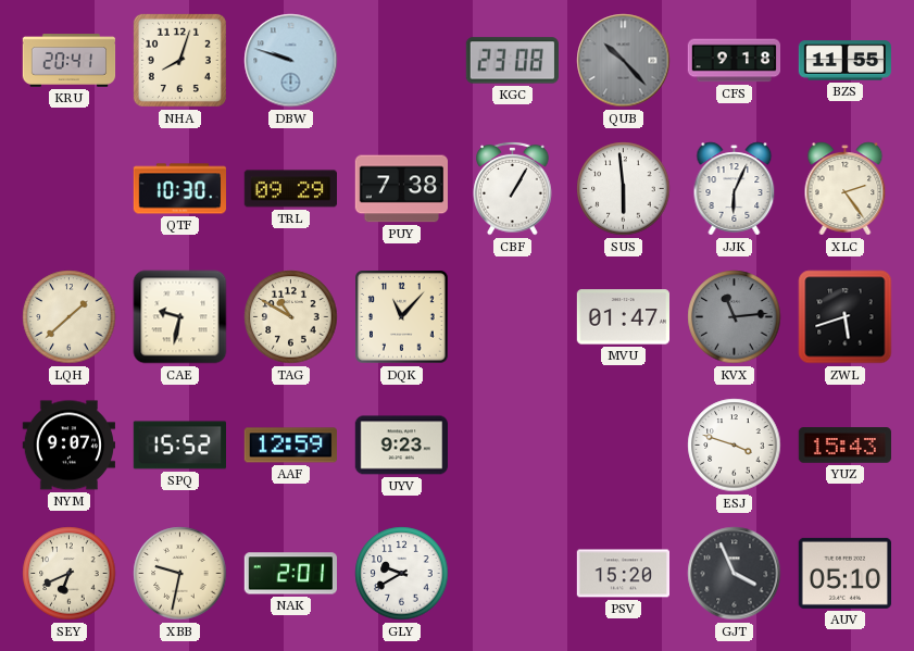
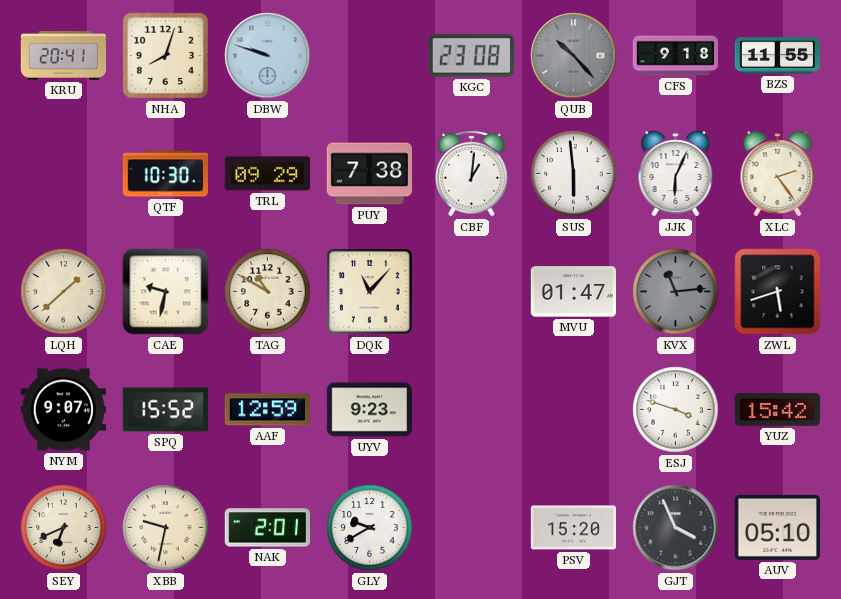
CBF: 1:05 -> 1:01
YUZ: 15:43 -> 15:42
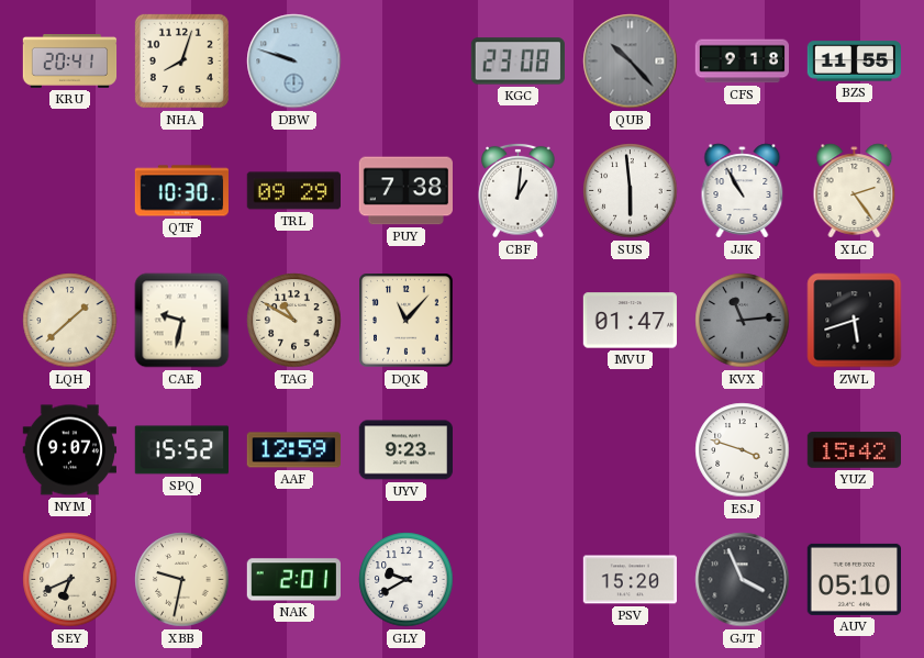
JJK: 6:04 -> 10:55
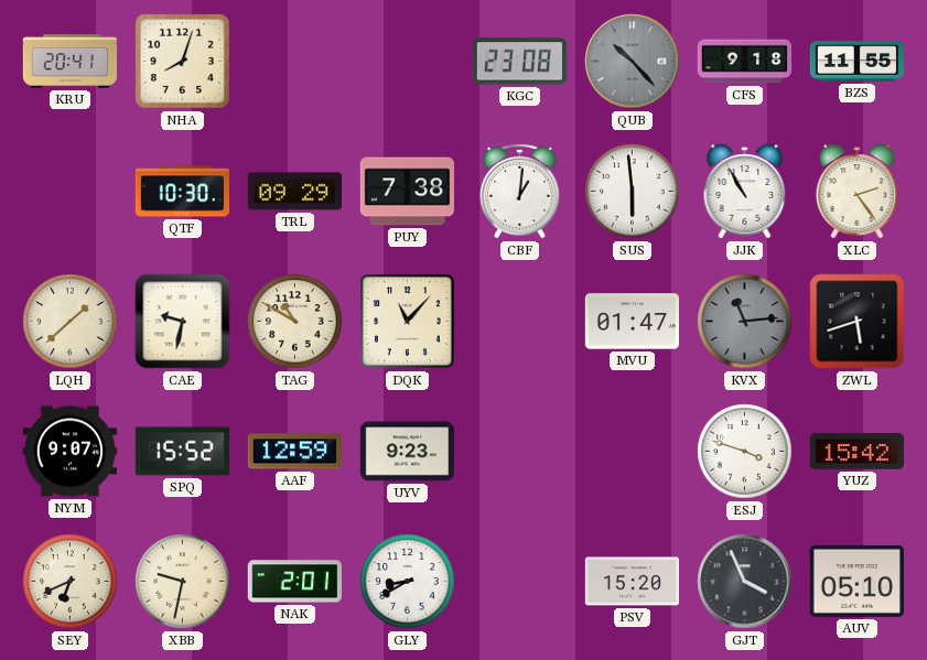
DBW: 9:48 -> none
GLY: 9:40 -> 8:40
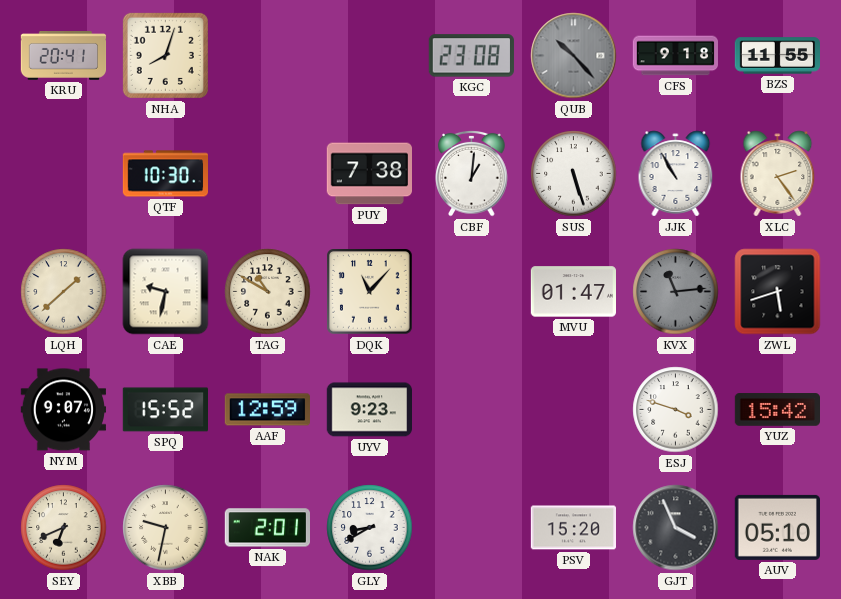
TRL: 09:29 -> none
SUS: 5:59 -> 5:27
